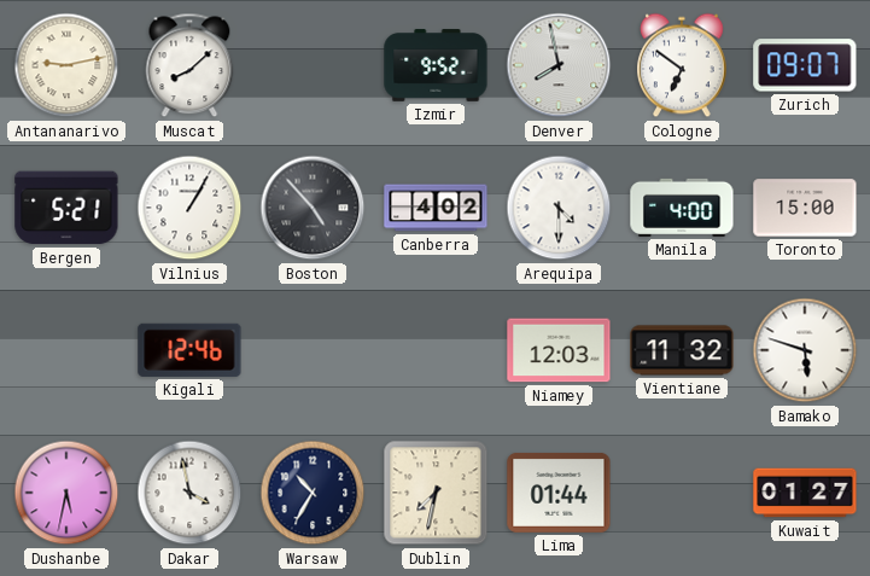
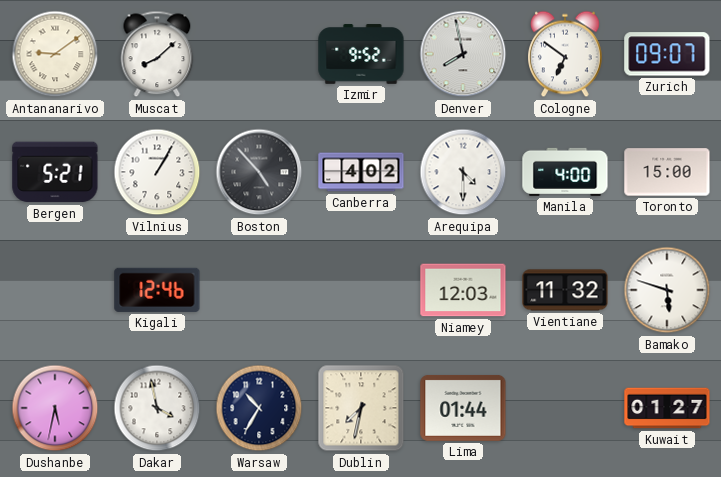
Antananarivo: 9:13 -> 9:09
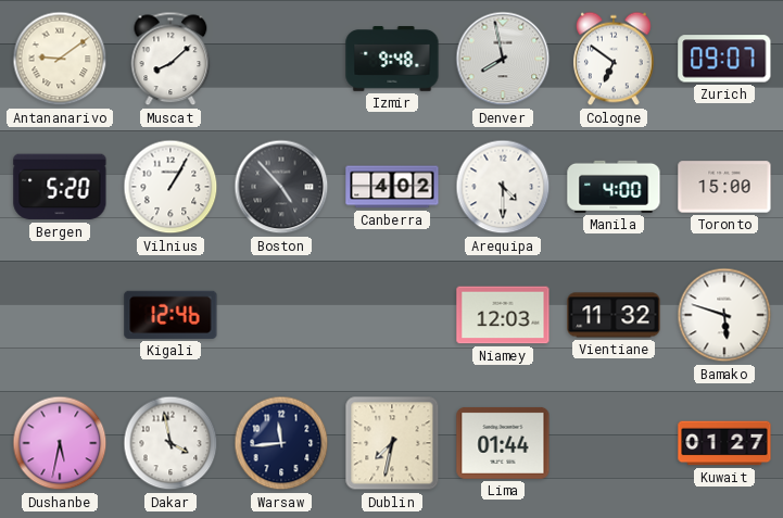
Izmir: 9:52 -> 9:48
Bergen: 5:21 -> 5:20
Warsaw: 10:35 -> 11:44
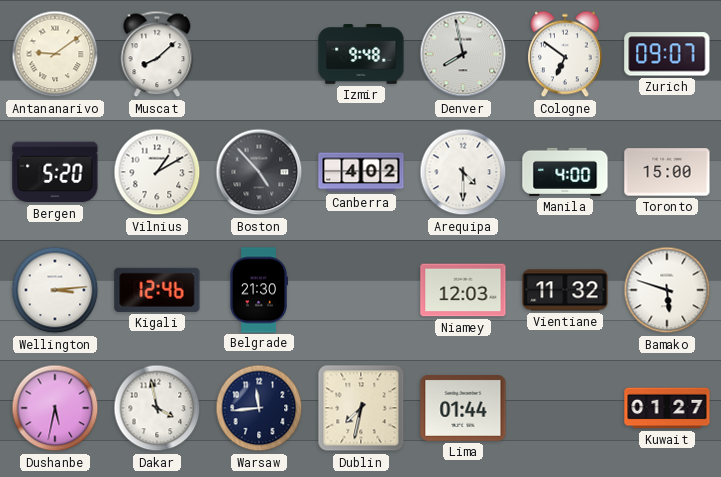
Vilnius: 1:05 -> 1:10
Wellington: none -> 3:14
Belgrade: none -> 21:30
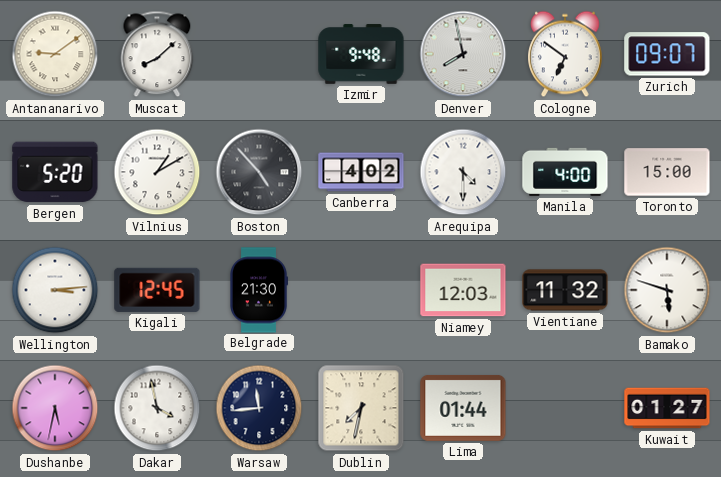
Kigali: 12:46 -> 12:45
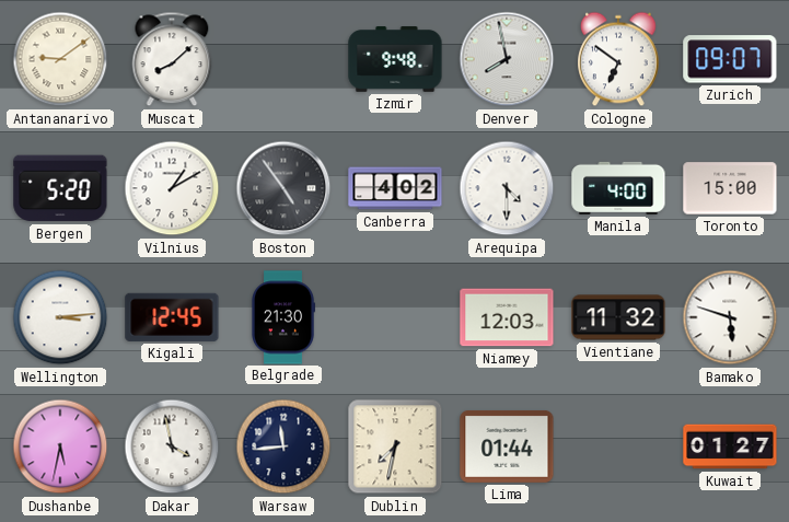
Boston: 4:53 -> 4:54
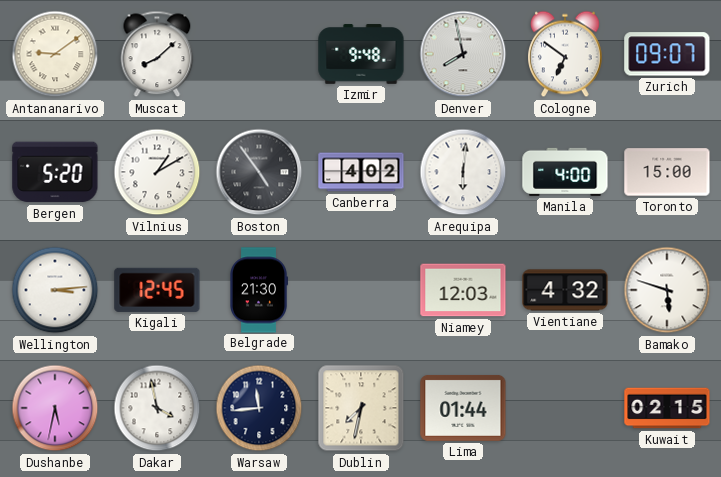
Arequipa: 4:30 -> 6:01
Vientiane: 11:32 -> 4:32
Kuwait: 01:27 -> 02:15
